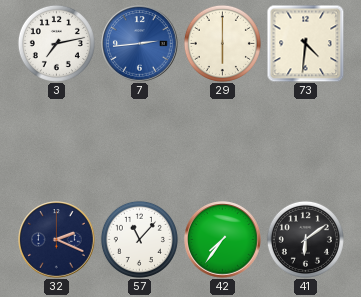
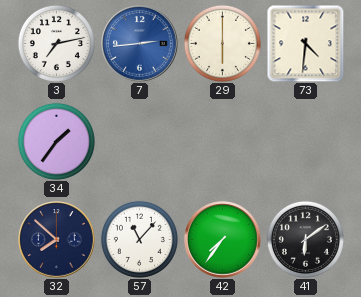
34: none -> 1:36
32: 2:19 -> 7:52
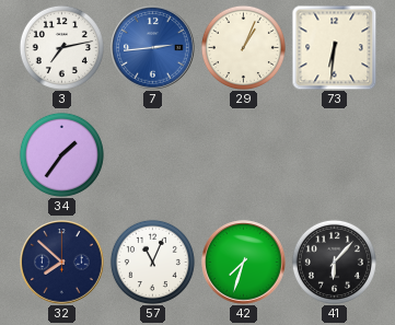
29: 6:00 -> 1:04
73: 4:31 -> 6:31
57: 11:07 -> 11:04
42: 7:36 -> 7:33
41: 6:09 -> 6:07
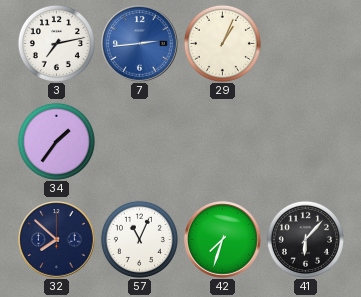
73: 6:31 -> none
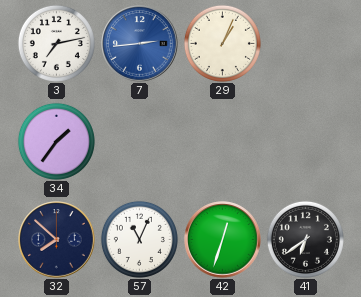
42: 7:33 -> 12:33
41: 6:07 -> 6:39
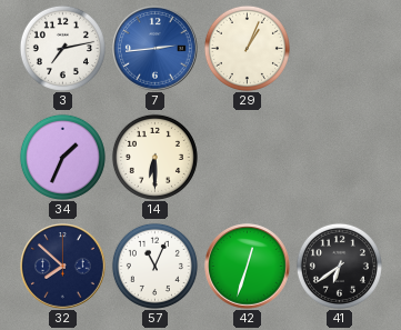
34: 1:36 -> 1:34
14: none -> 6:30
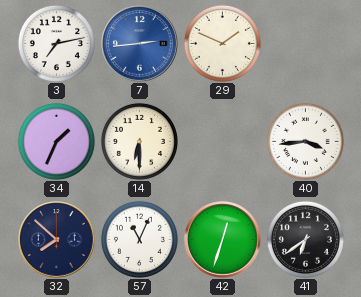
29: 1:04 -> 1:49
40: none -> 3:44
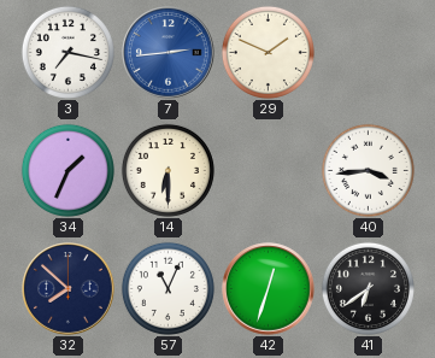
3: 7:13 -> 7:17
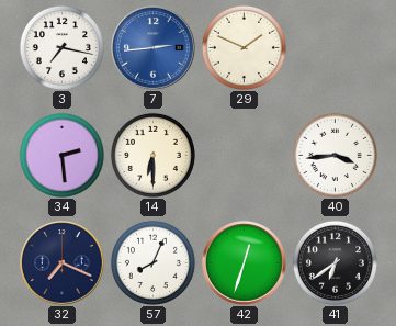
34: 1:34 -> 2:29
32: 7:52 -> 7:19
57: 11:04 -> 8:04
